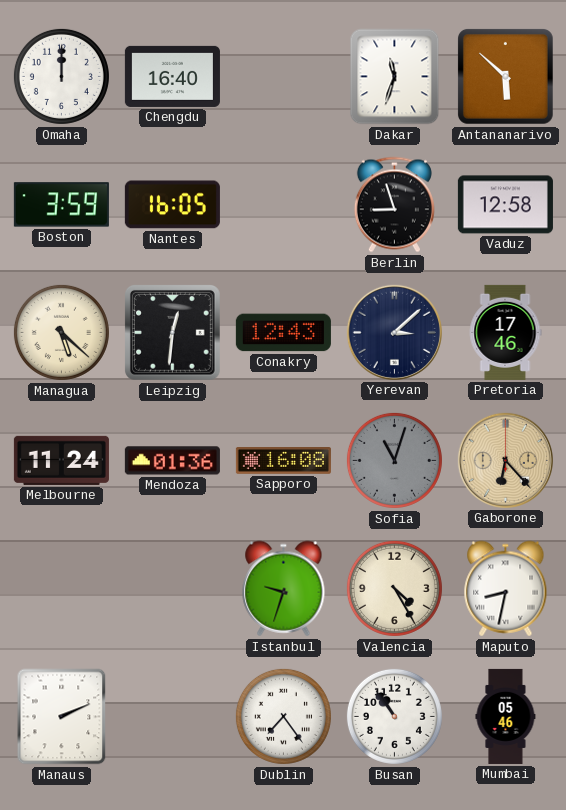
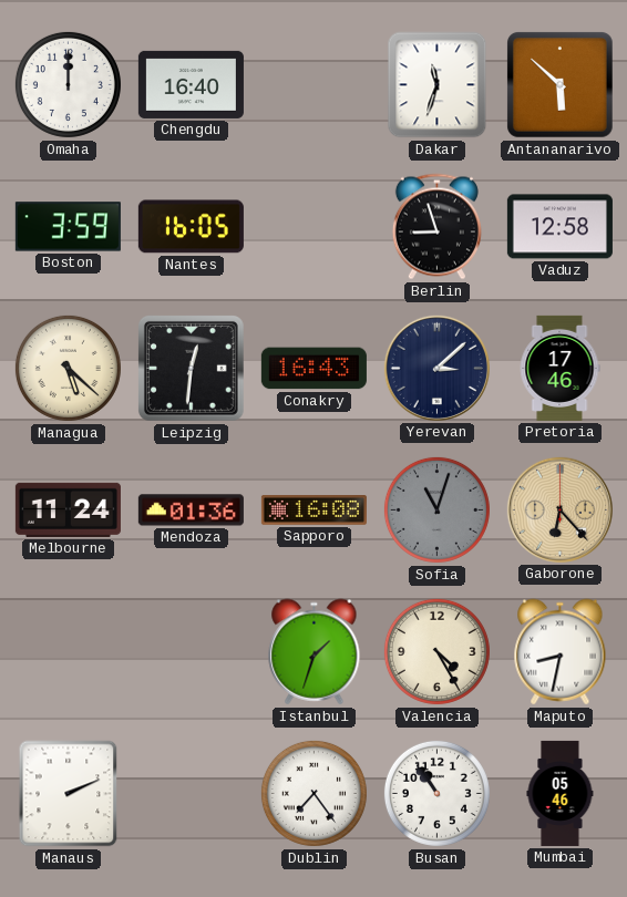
Conakry: 12:43 -> 16:43
Istanbul: 9:33 -> 1:33
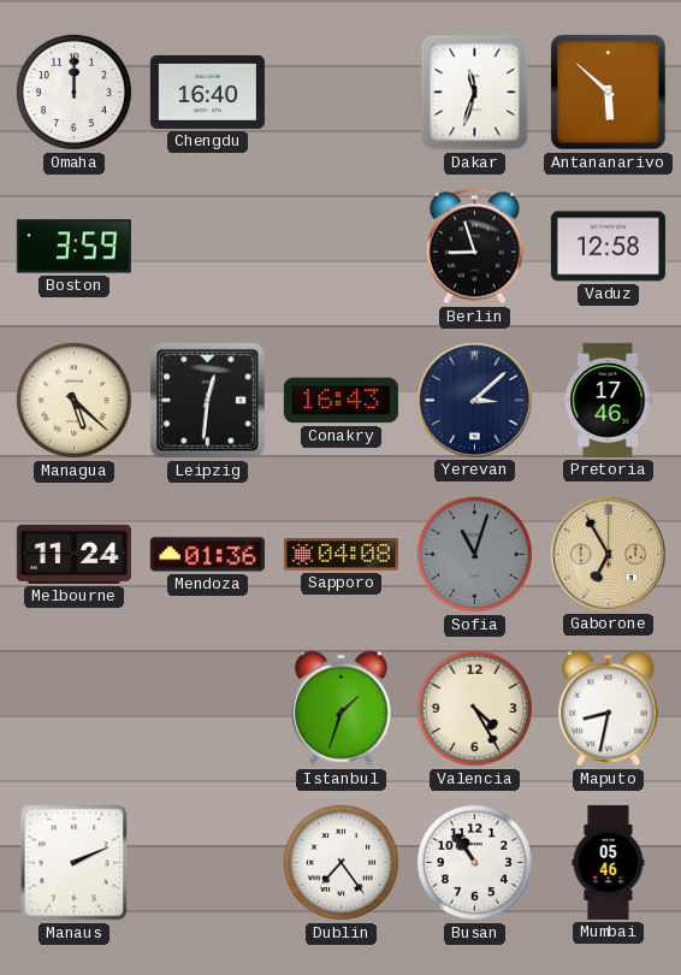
Nantes: 16:05 -> none
Sapporo: 16:08 -> 04:08
Gaborone: 6:23 -> 6:55
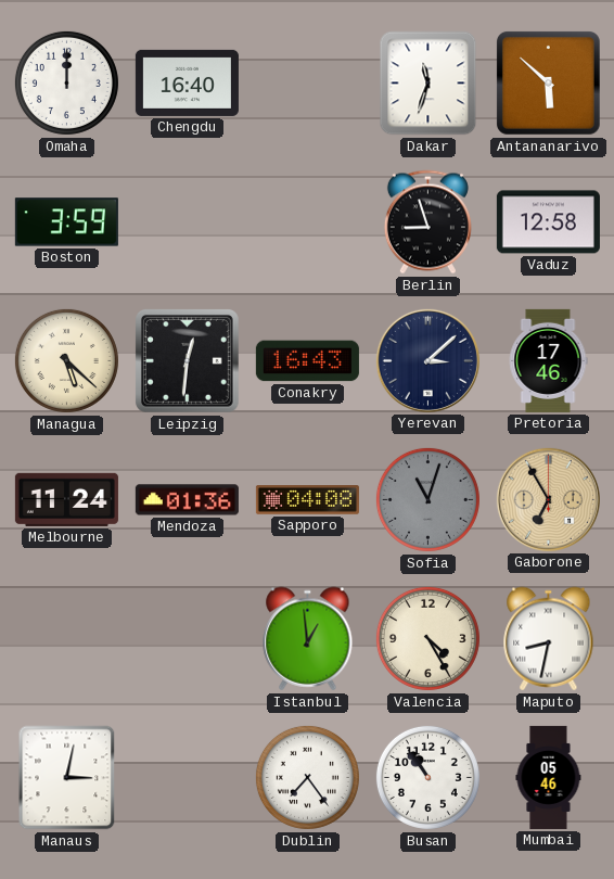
Istanbul: 1:33 -> 12:59
Manaus: 2:11 -> 3:02
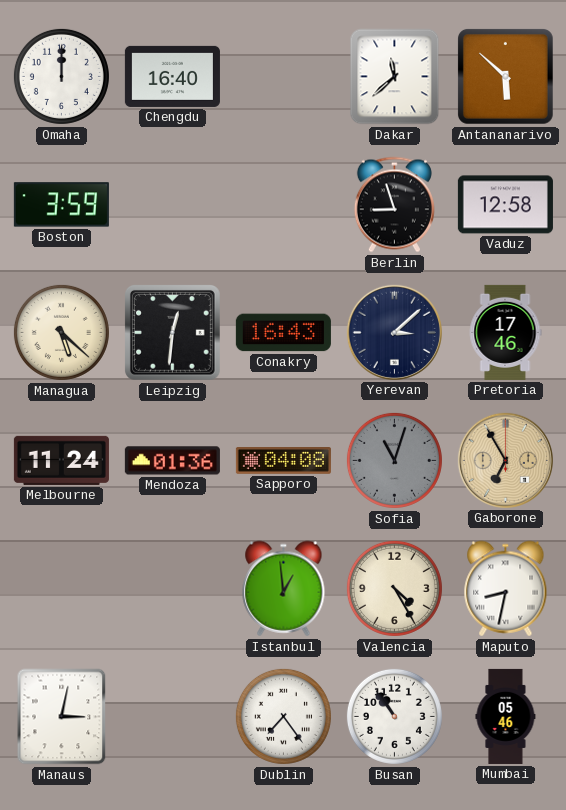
Dakar: 11:33 -> 11:38
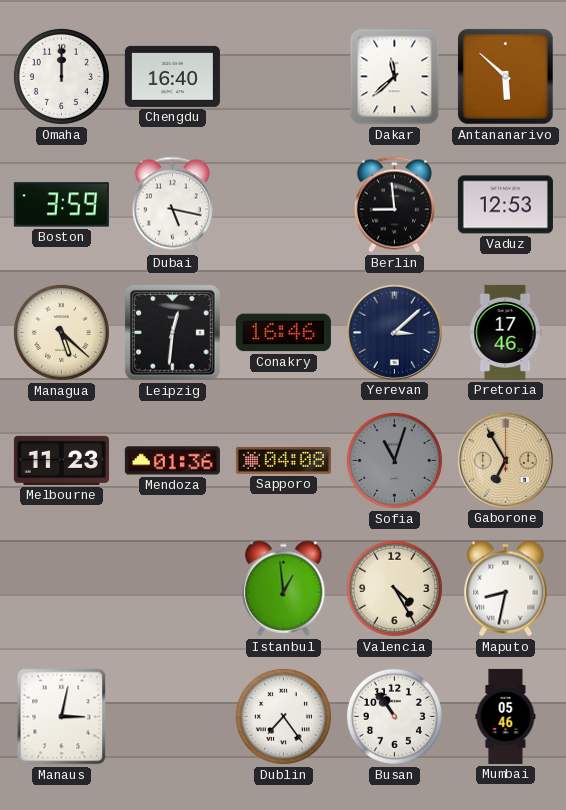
Dubai: none -> 5:17
Berlin: 8:57 -> 8:59
Vaduz: 12:58 -> 12:53
Conakry: 16:43 -> 16:46
Melbourne: 11:24 -> 11:23
